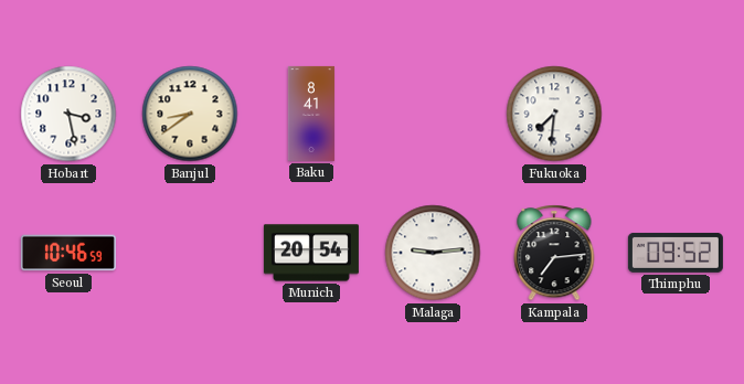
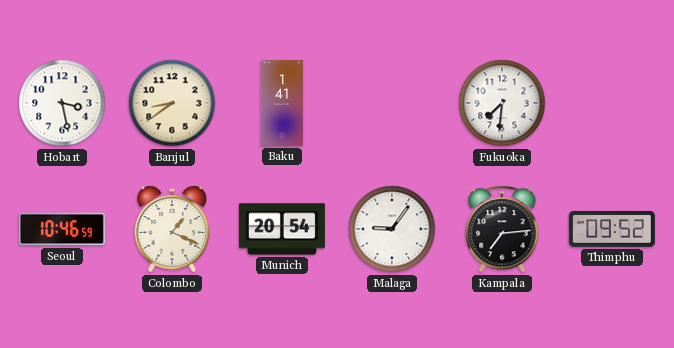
Baku: 8:41 -> 1:41
Colombo: none -> 1:19
Malaga: 9:14 -> 9:06
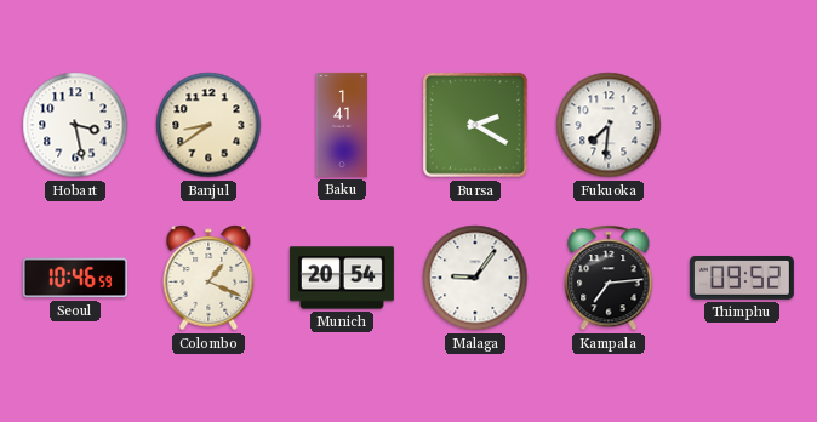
Bursa: none -> 2:20
